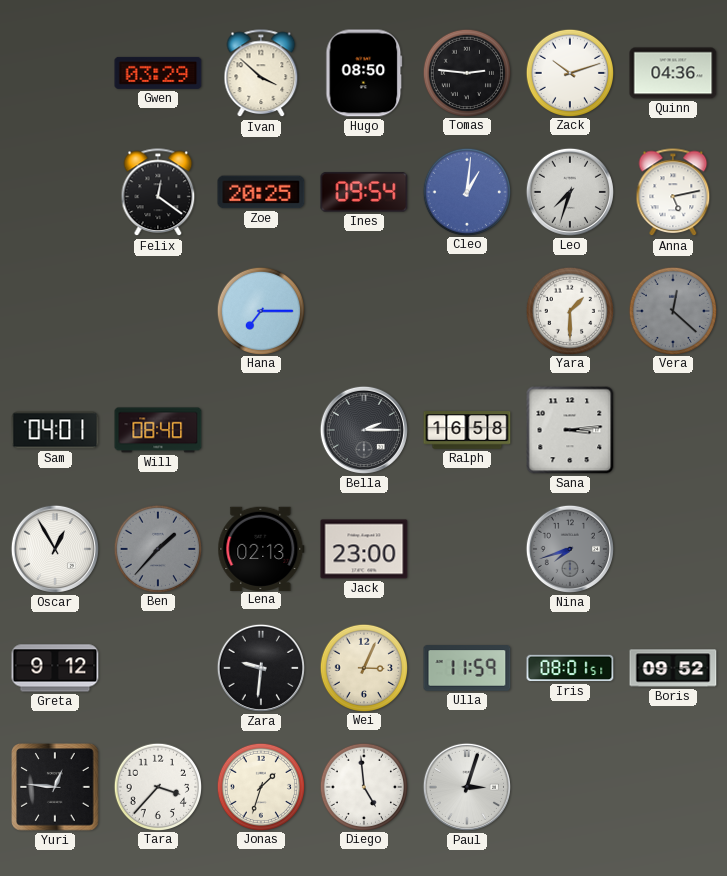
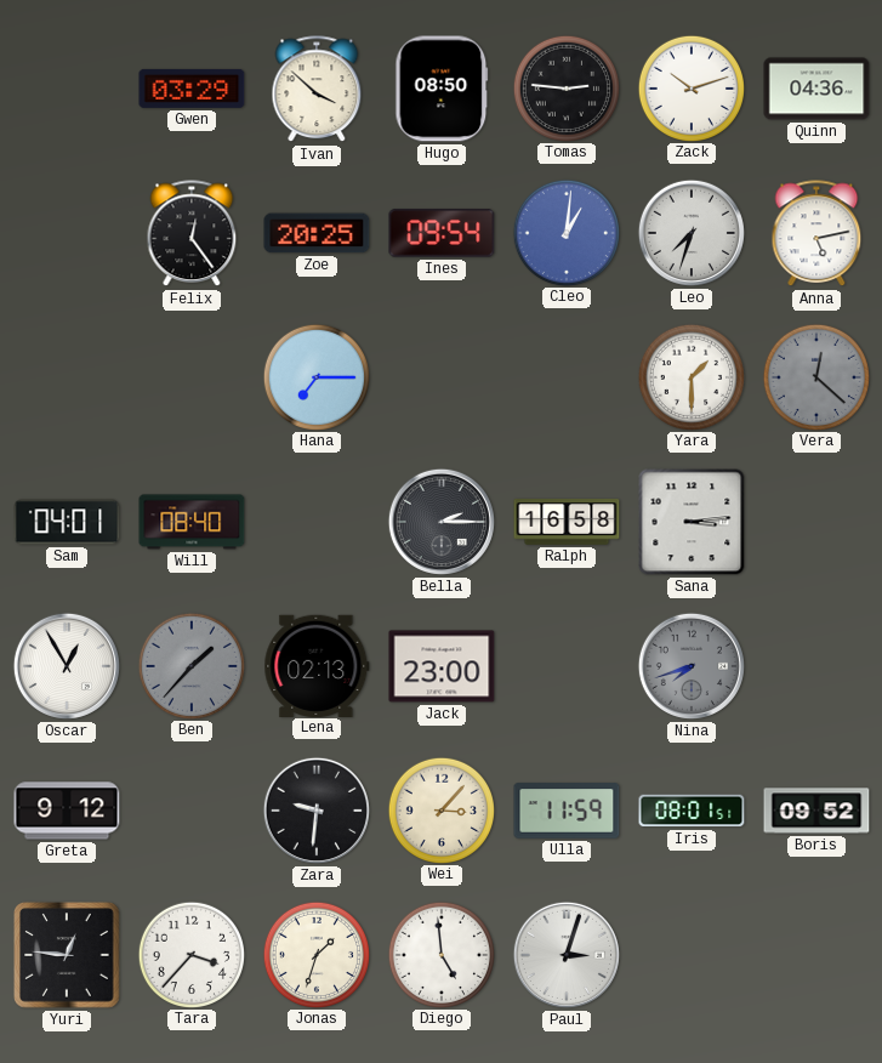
Felix: 12:21 -> 12:24
Wei: 3:04 -> 3:07
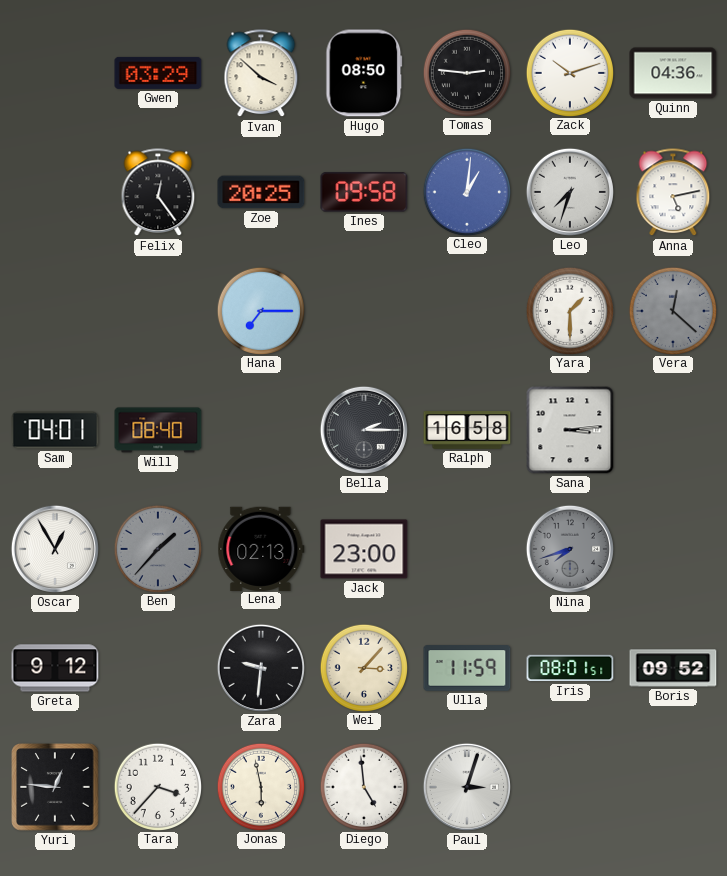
Ines: 09:54 -> 09:58
Jonas: 1:33 -> 5:58
